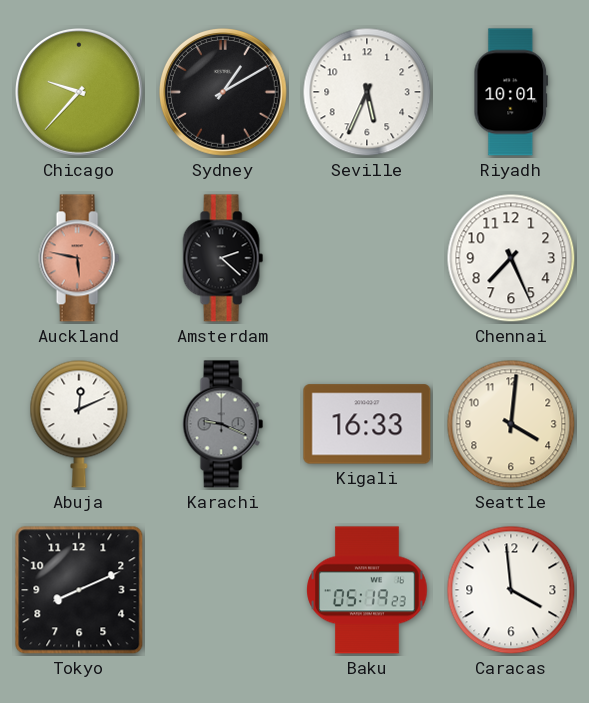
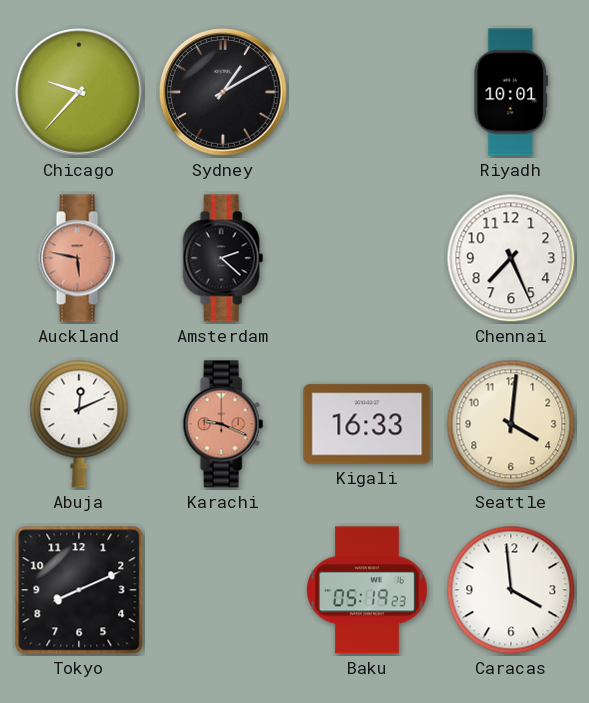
Seville: 5:34 -> none
Karachi dial: grey -> salmon
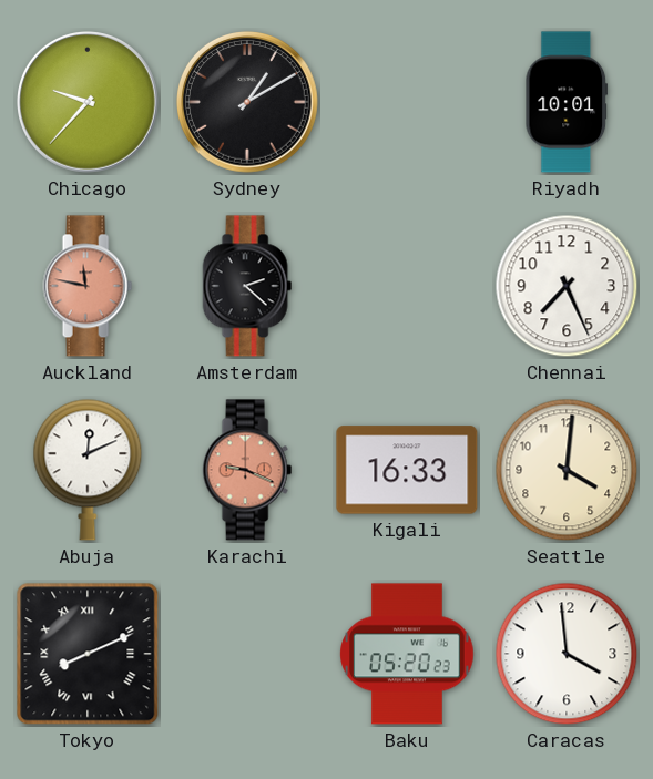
Auckland: 5:47 -> 11:47
Tokyo numerals: Arabic -> Roman
Baku: 05:19 -> 05:20
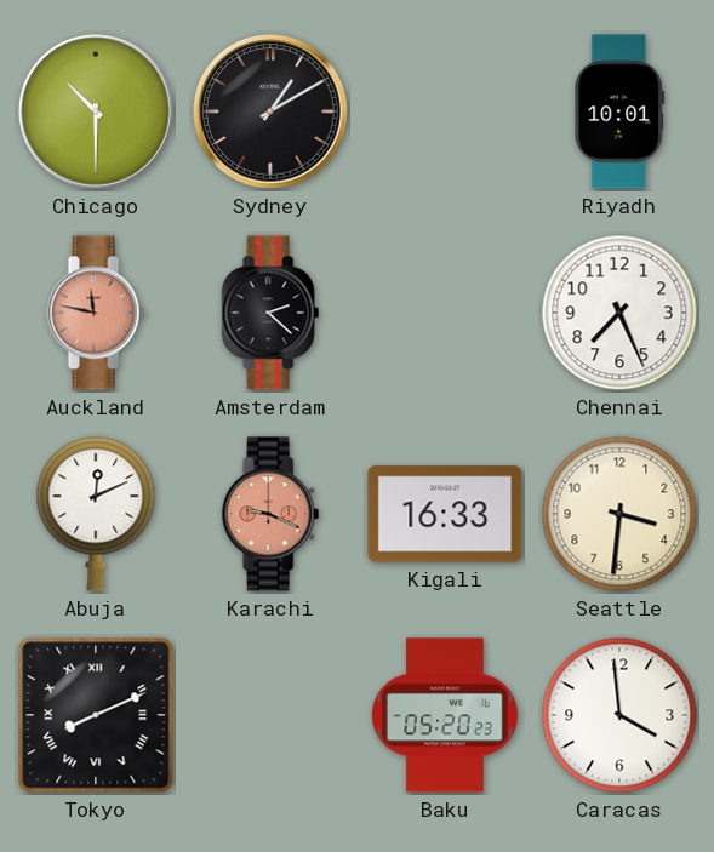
Chicago: 9:37 -> 10:30
Seattle: 4:01 -> 3:31
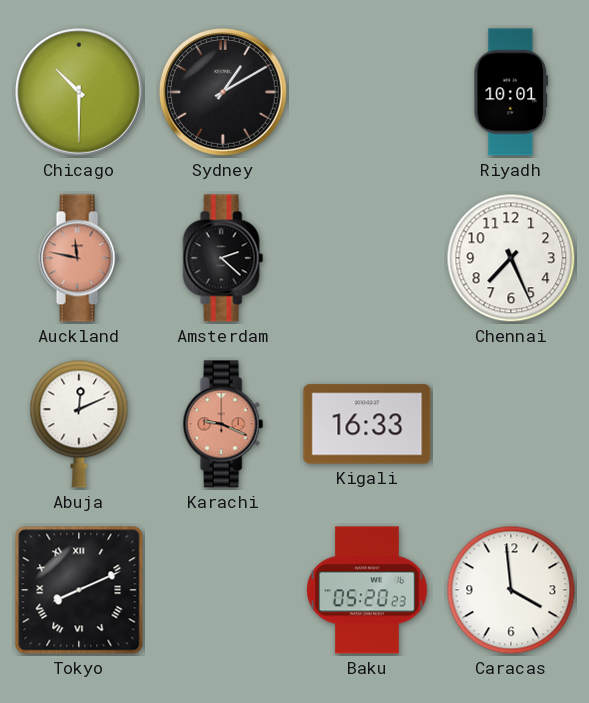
Seattle: 3:31 -> none
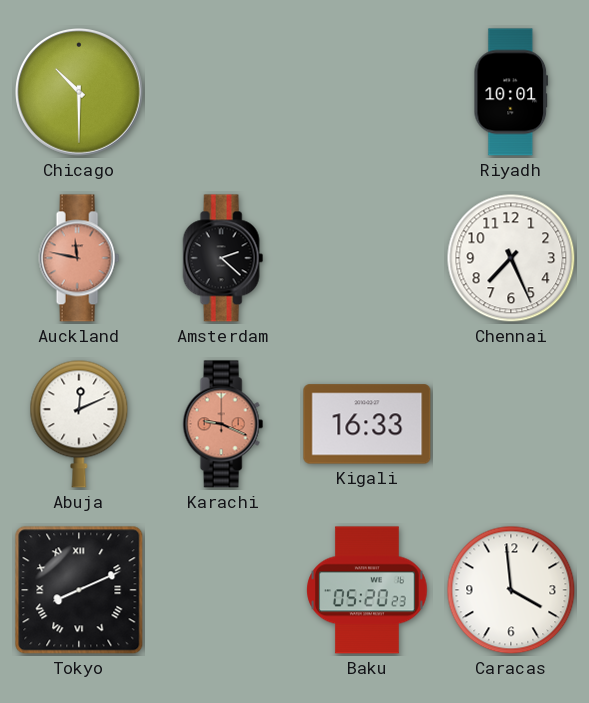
Sydney: 1:10 -> none
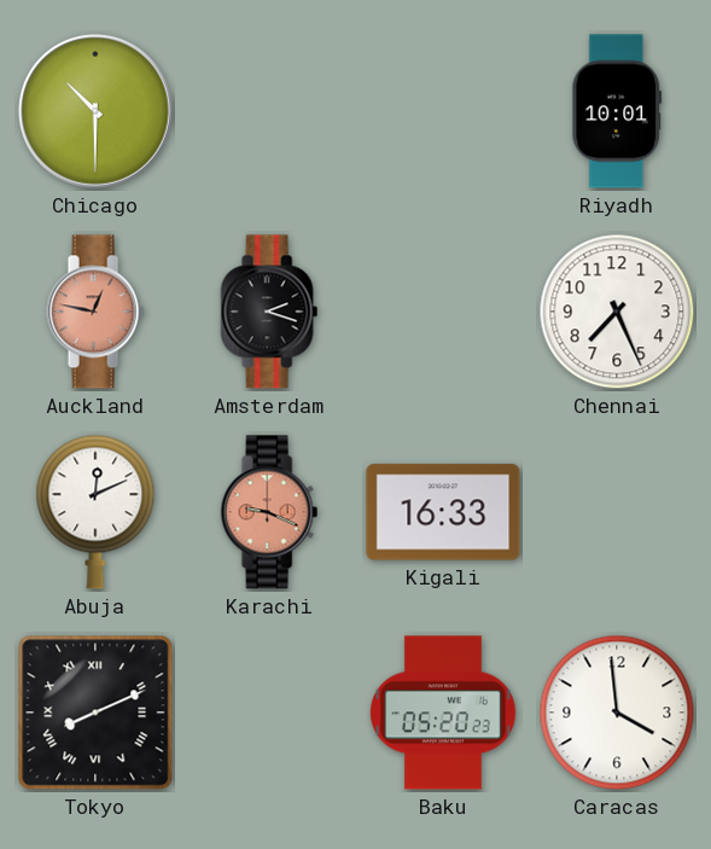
Auckland: 11:47 -> 12:47
Amsterdam: 2:22 -> 2:18
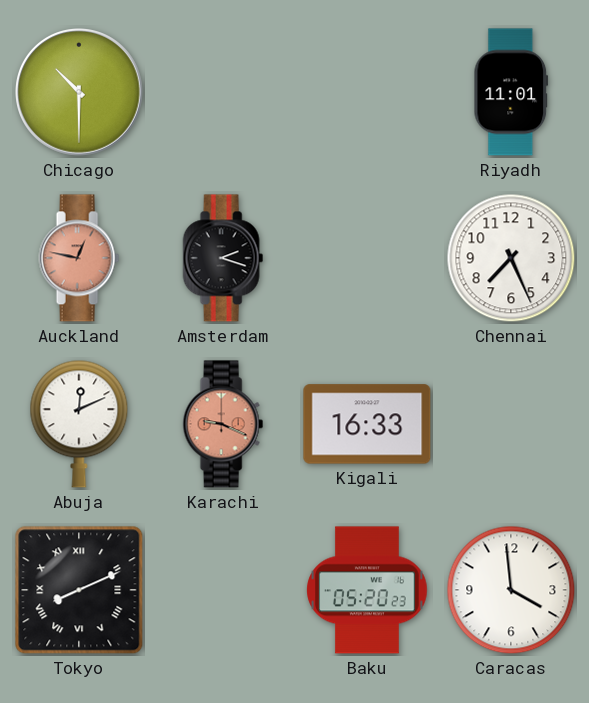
Riyadh: 10:01 -> 11:01
